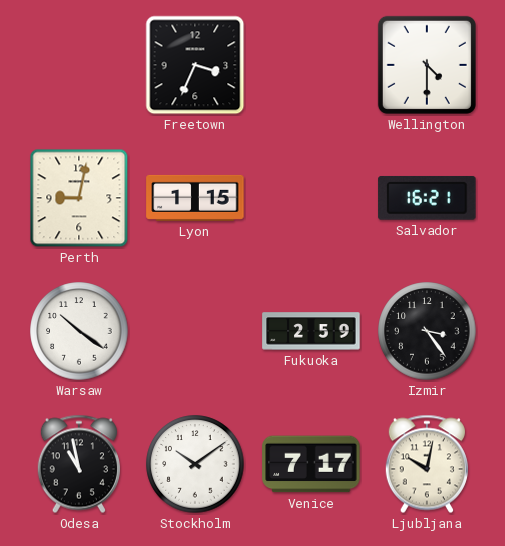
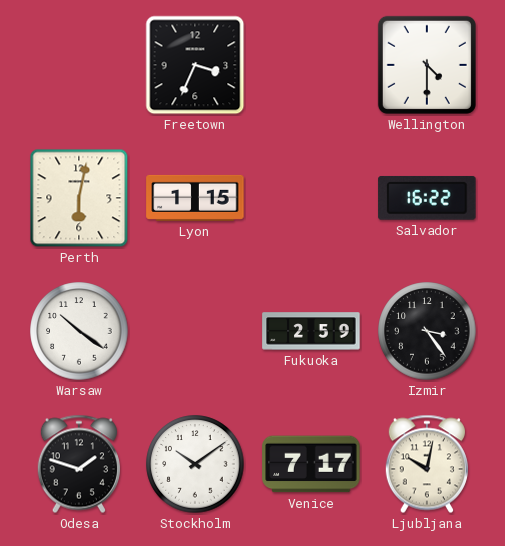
Perth: 9:02 -> 6:02
Salvador: 16:21 -> 16:22
Odesa: 10:58 -> 1:48
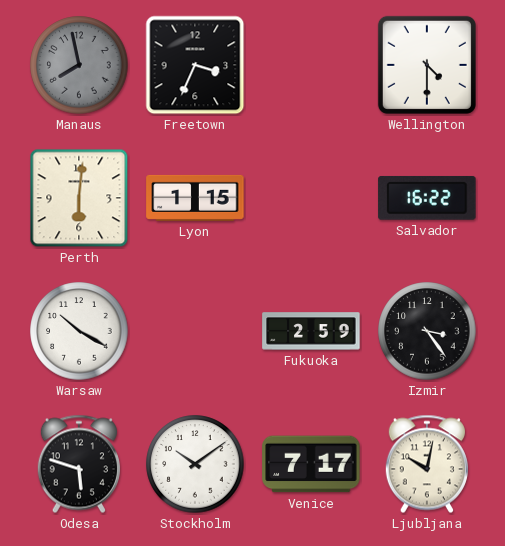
Manaus: none -> 7:58
Perth: 6:02 -> 6:01
Warsaw: 10:21 -> 10:20
Odesa: 1:48 -> 5:48
